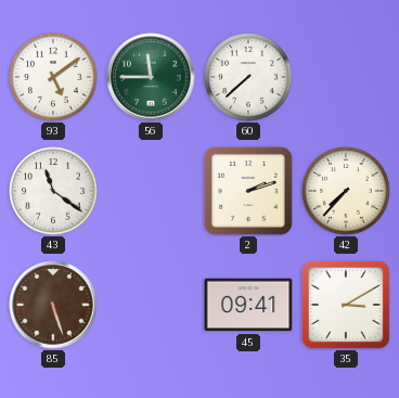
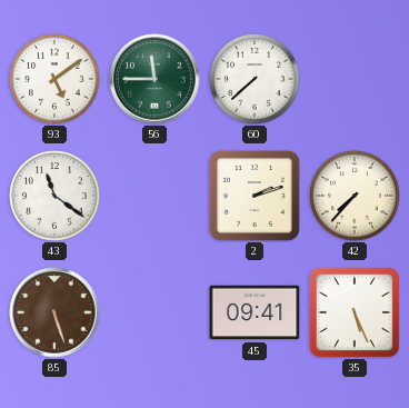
35: 3:10 -> 5:26
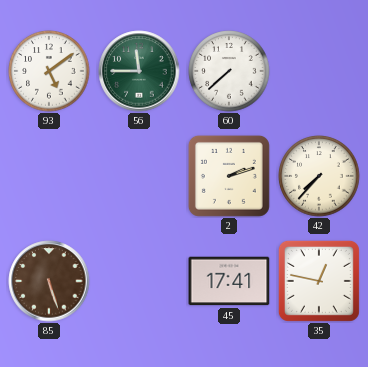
43: 11:21 -> none
45: 09:41 -> 17:41
35: 5:26 -> 12:47
